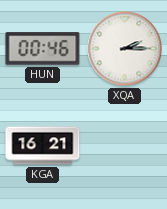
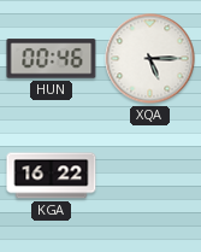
XQA: 2:15 -> 5:15
KGA: 16:21 -> 16:22
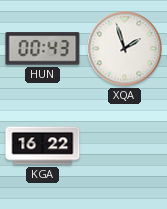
HUN: 00:46 -> 00:43
XQA: 5:15 -> 1:57
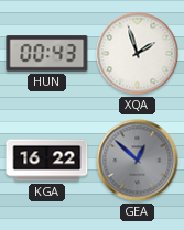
GEA: none -> 12:52
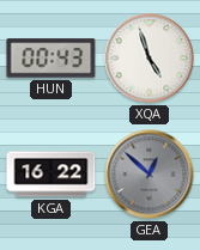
XQA: 1:57 -> 4:57
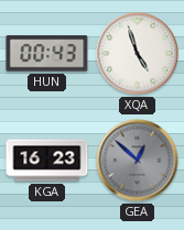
KGA: 16:22 -> 16:23
